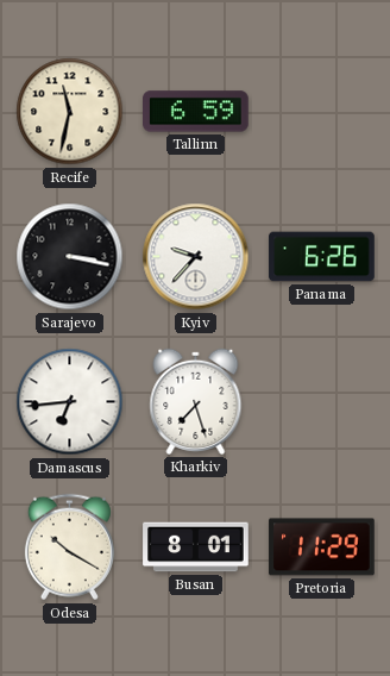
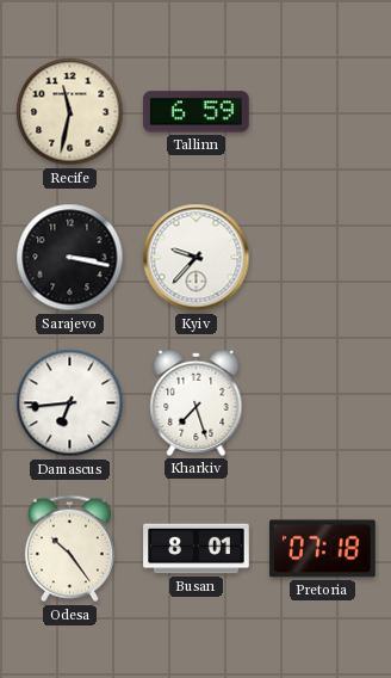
Panama: 6:26 -> none
Odesa: 10:20 -> 10:24
Pretoria: 11:29 -> 07:18
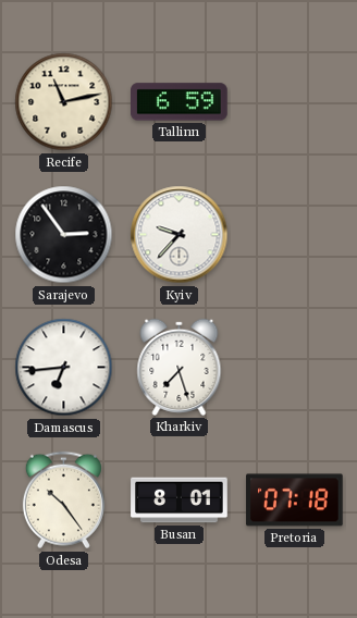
Recife: 11:32 -> 11:13
Sarajevo: 3:17 -> 2:54
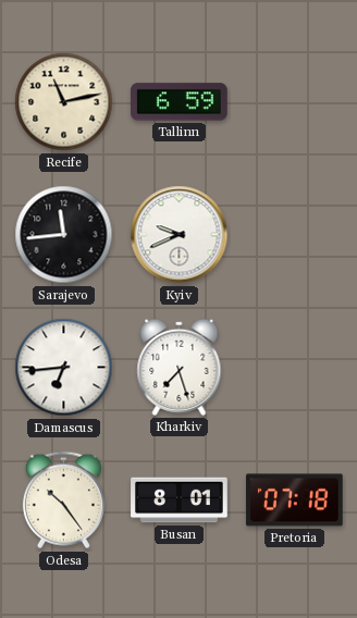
Sarajevo: 2:54 -> 11:44
Kyiv: 9:37 -> 9:41
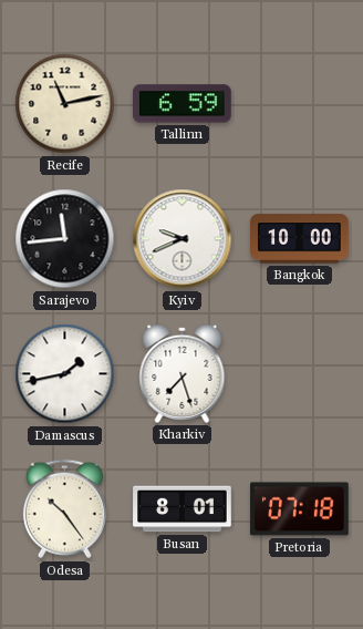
Bangkok: none -> 10:00
Damascus: 6:44 -> 1:43
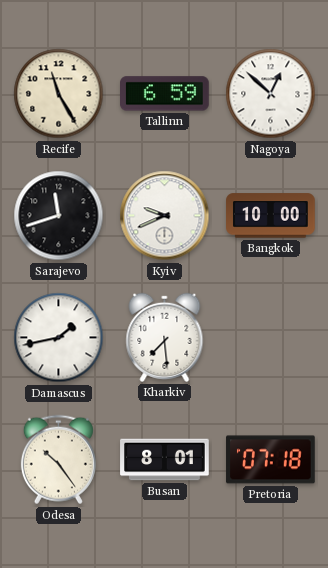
Recife: 11:13 -> 11:25
Nagoya: none -> 12:52
Sarajevo: 11:44 -> 11:42
Kharkiv: 7:27 -> 7:29
